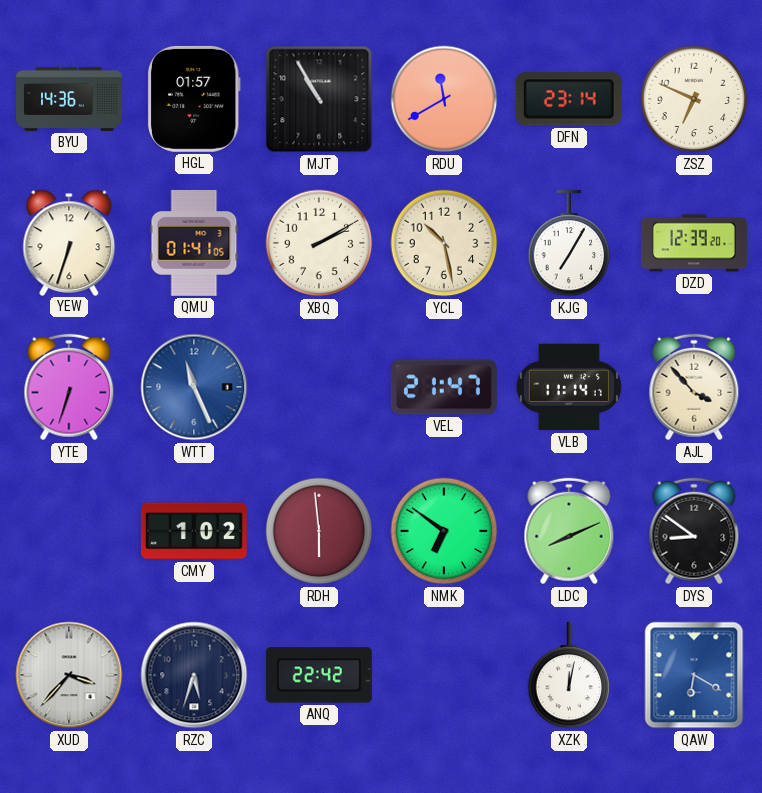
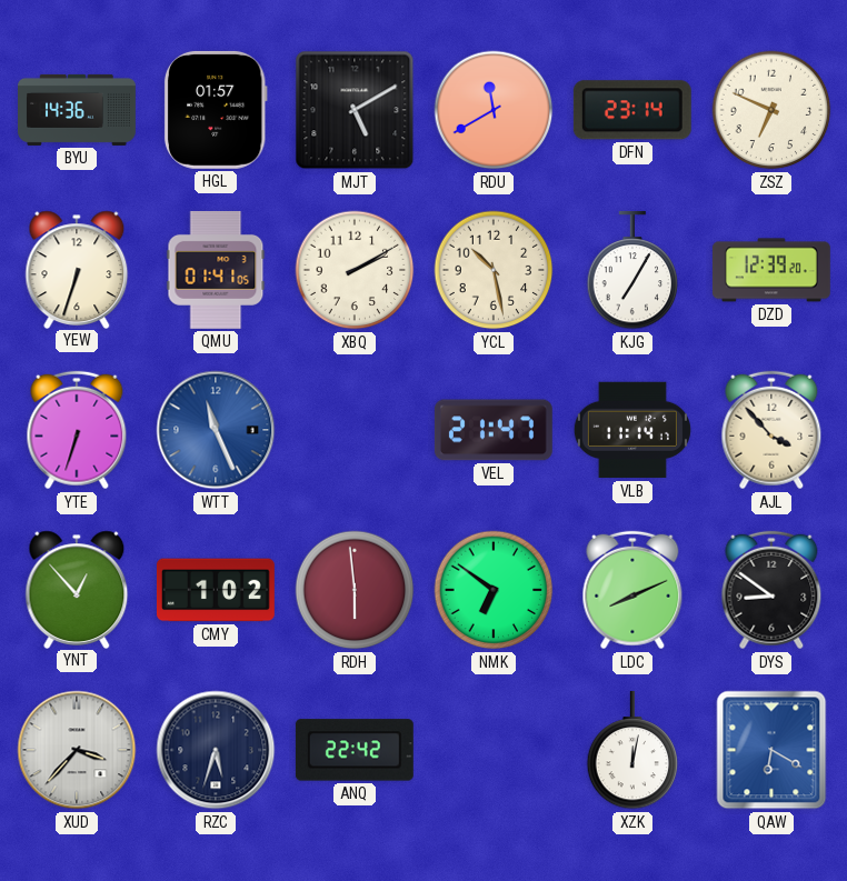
MJT: 10:55 -> 5:10
YNT: none -> 12:53
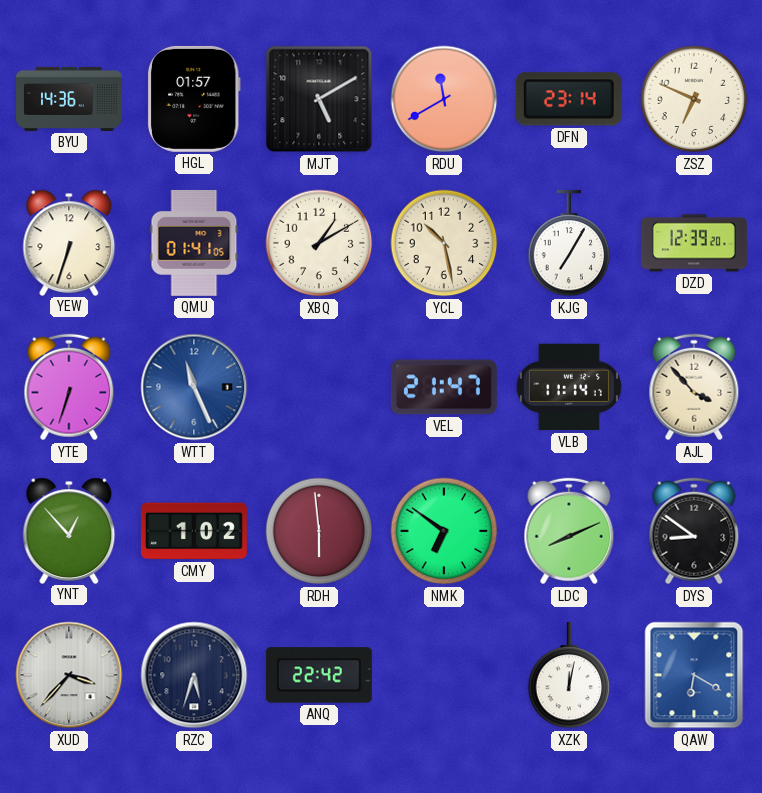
XBQ: 2:10 -> 1:10
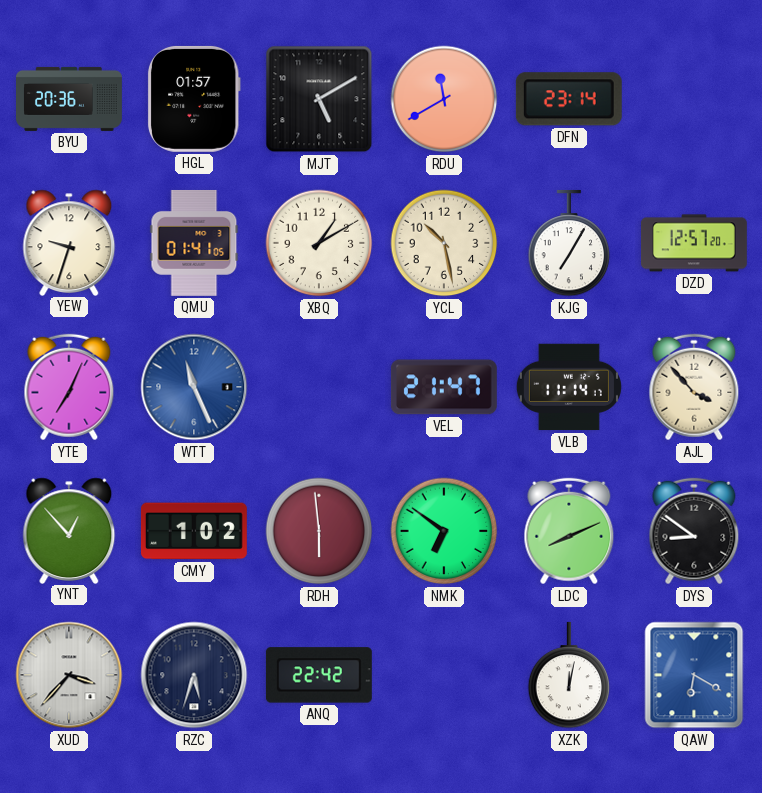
BYU: 14:36 -> 20:36
ZSZ: 6:49 -> none
YEW: 6:33 -> 9:33
DZD: 12:39 -> 12:57
YTE: 6:33 -> 7:04
